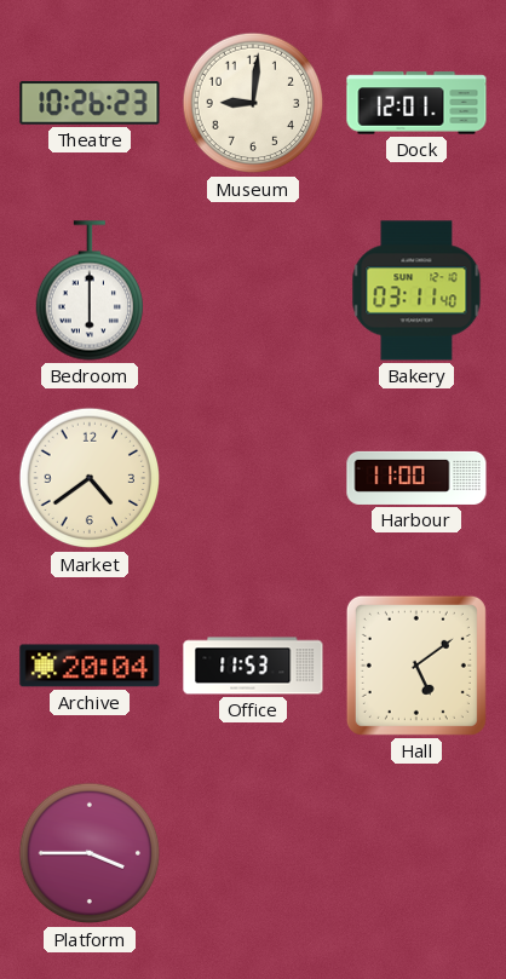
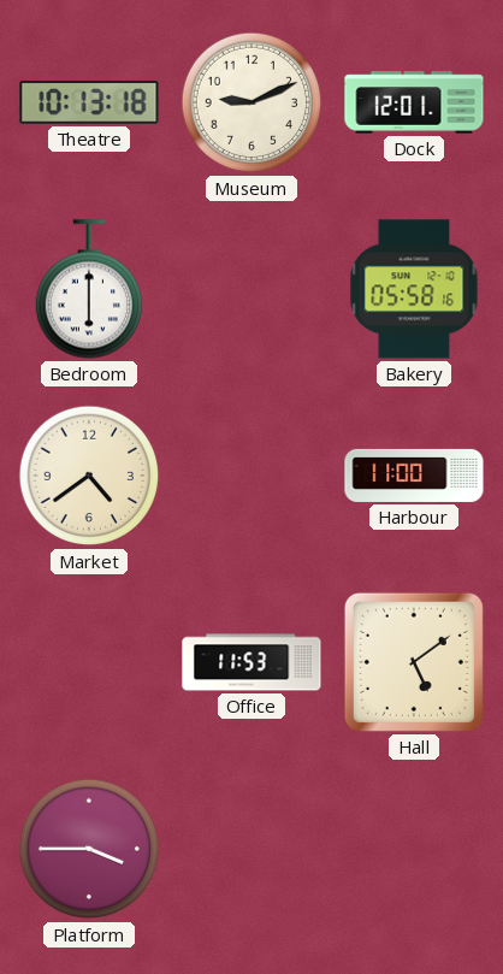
Theatre: 10:26 -> 10:13
Museum: 9:01 -> 9:11
Bakery: 03:11 -> 05:58
Archive: 20:04 -> none
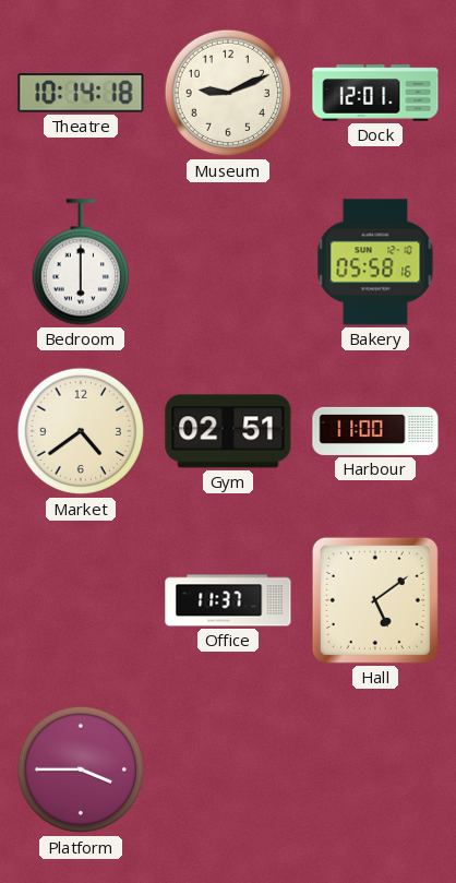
Theatre: 10:13 -> 10:14
Gym: none -> 02:51
Office: 11:53 -> 11:37
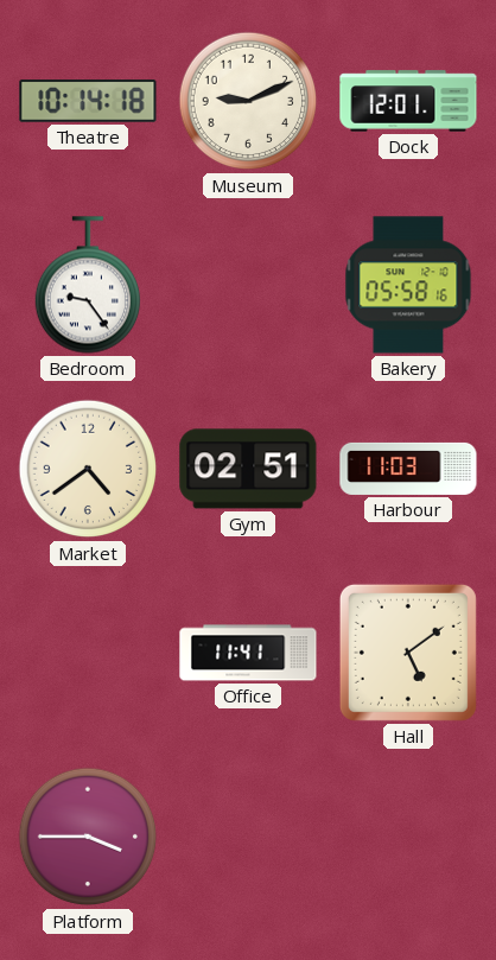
Bedroom: 6:00 -> 9:24
Harbour: 11:00 -> 11:03
Office: 11:37 -> 11:41
